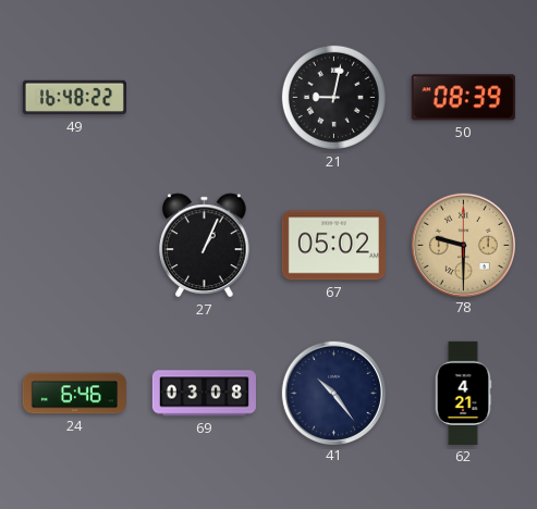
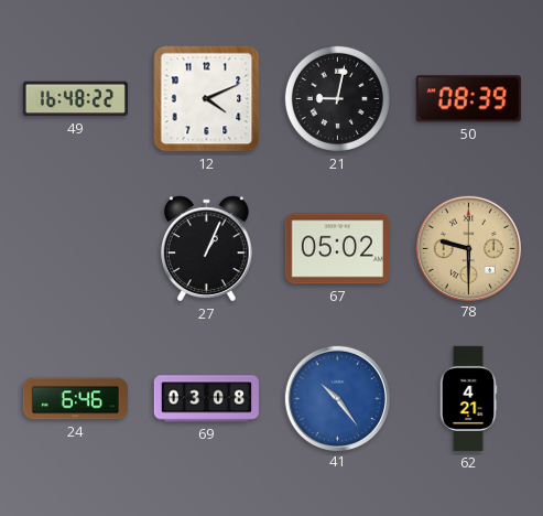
12: none -> 4:11
41 dial: navy -> blue
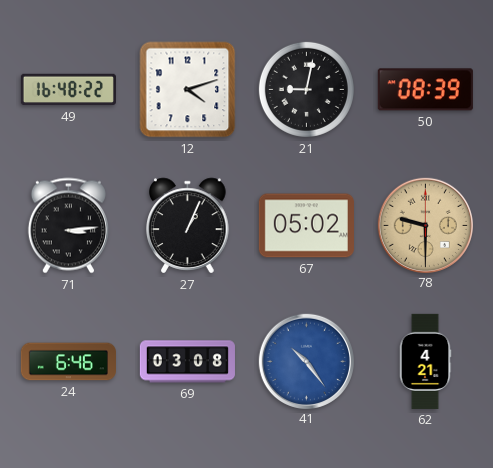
12: 4:11 -> 4:12
71: none -> 3:14
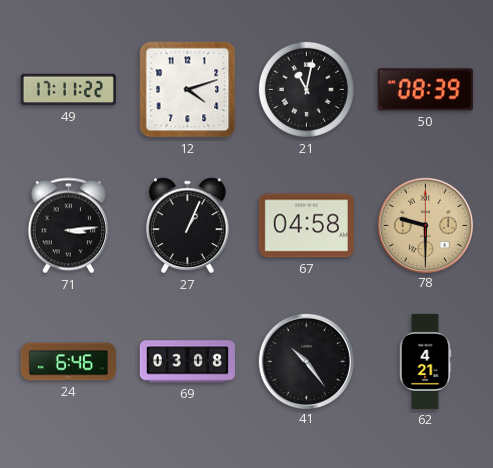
49: 16:48 -> 17:11
21: 9:02 -> 11:02
67: 05:02 -> 04:58
41 dial: blue -> black
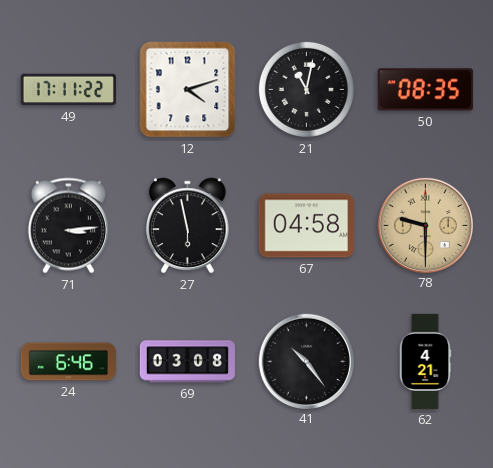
50: 08:39 -> 08:35
27: 1:04 -> 5:58
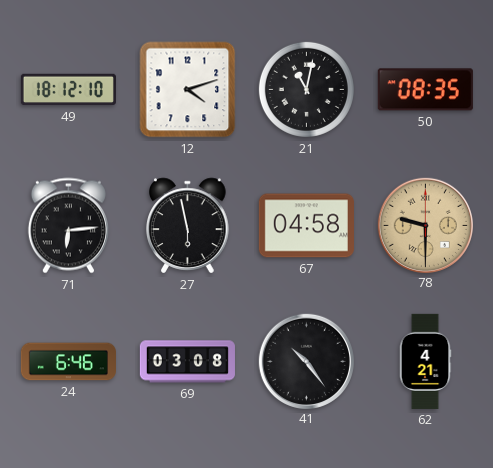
49: 17:11 -> 18:12
71: 3:14 -> 6:14
